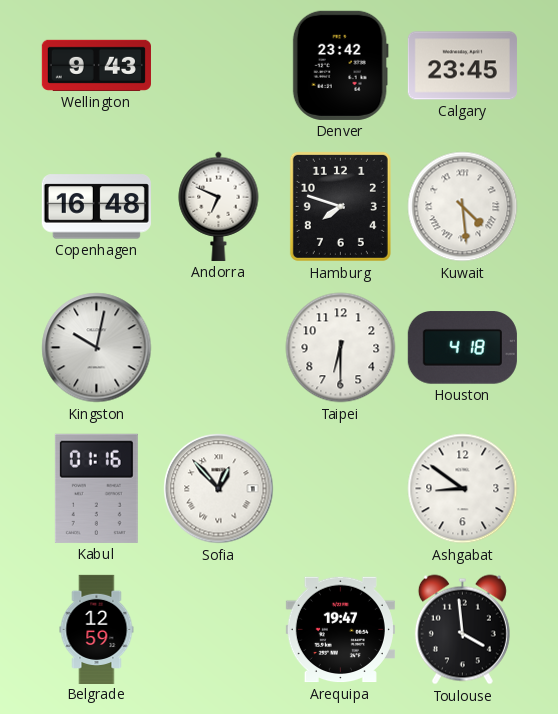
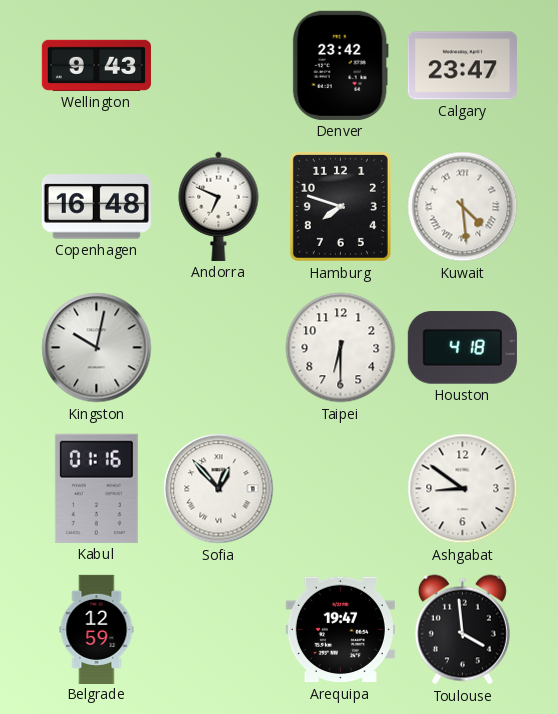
Calgary: 23:45 -> 23:47
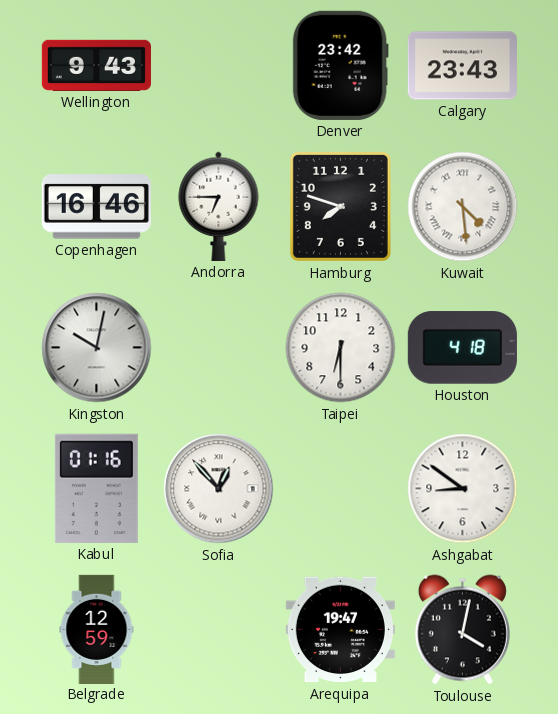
Calgary: 23:47 -> 23:43
Copenhagen: 16:48 -> 16:46
Andorra: 6:49 -> 6:45
Toulouse: 3:59 -> 4:02
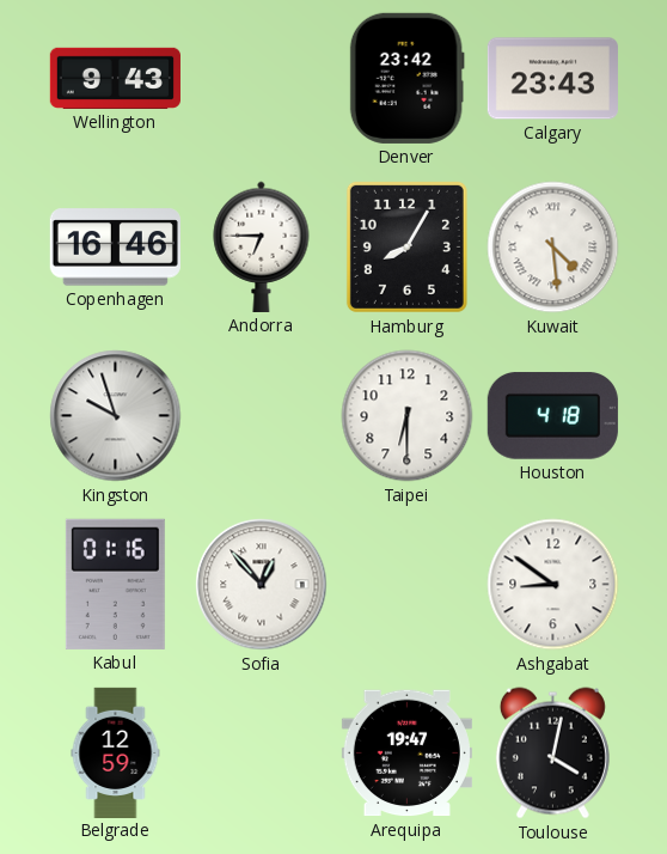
Hamburg: 7:48 -> 8:05
Kingston: 10:02 -> 9:57
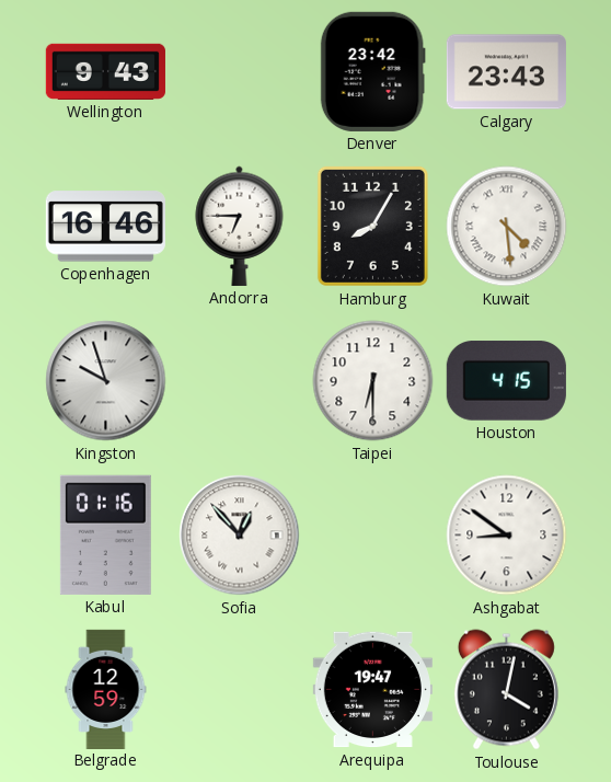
Houston: 4:18 -> 4:15
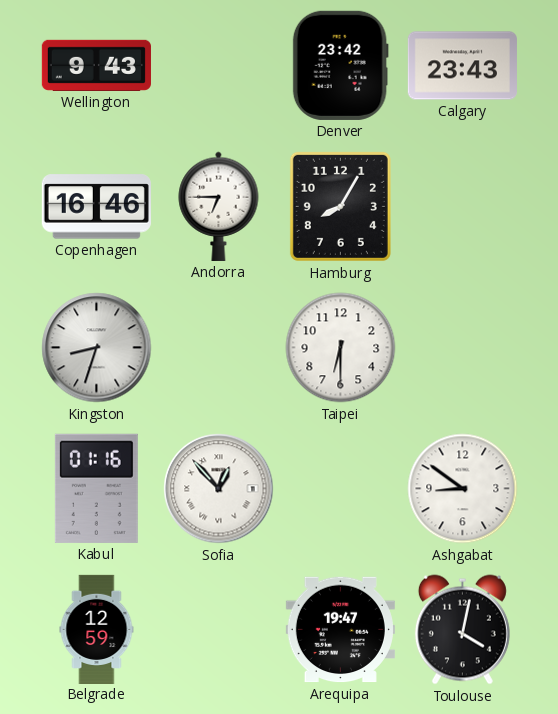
Kuwait: 4:29 -> none
Kingston: 9:57 -> 8:33
Houston: 4:15 -> none
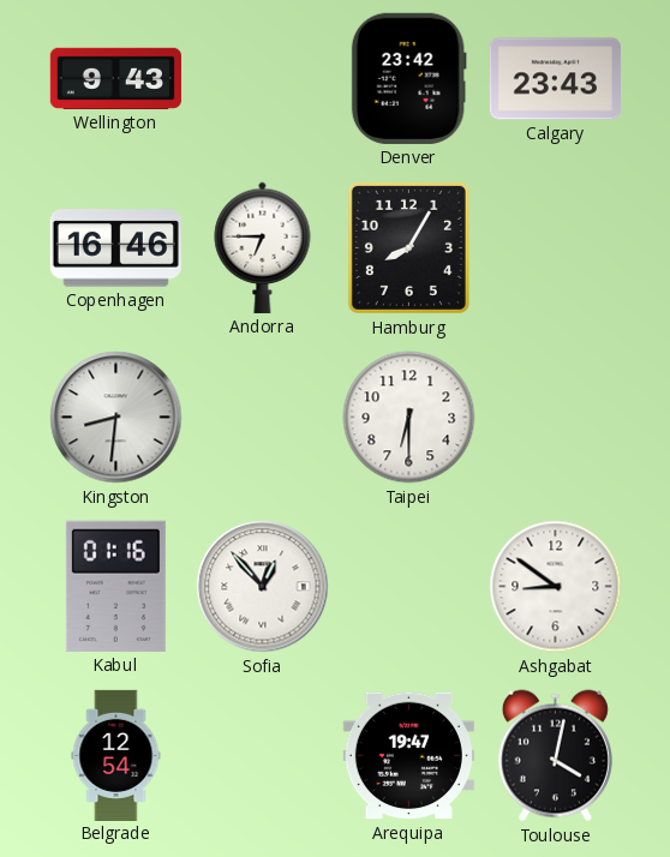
Kingston: 8:33 -> 8:31
Belgrade: 12:59 -> 12:54
